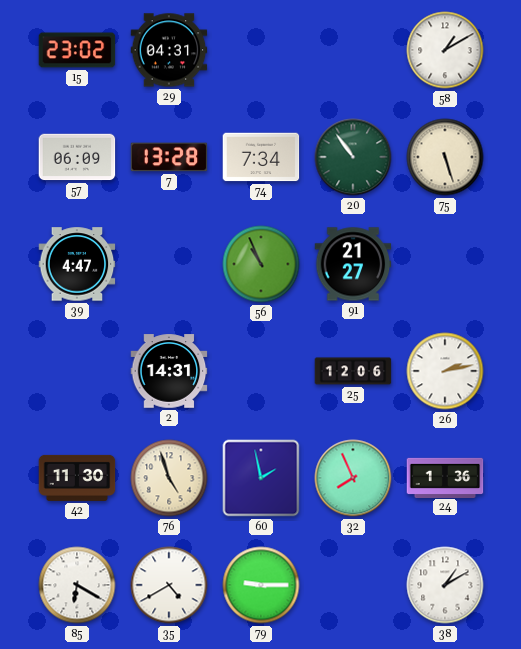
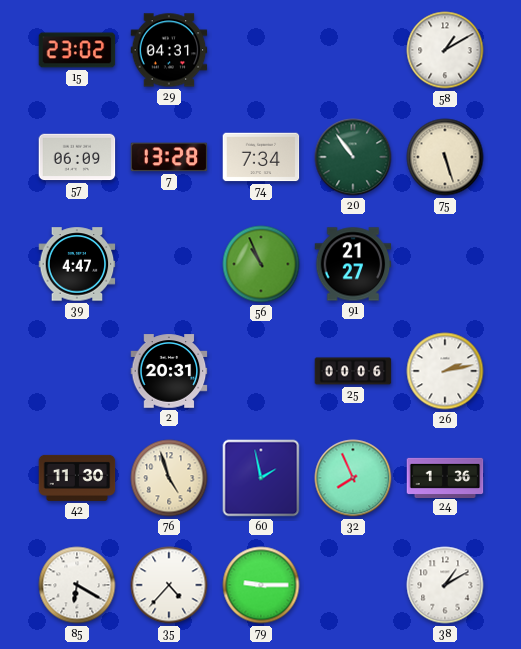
2: 14:31 -> 20:31
25: 12:06 -> 00:06
35: 4:40 -> 4:37
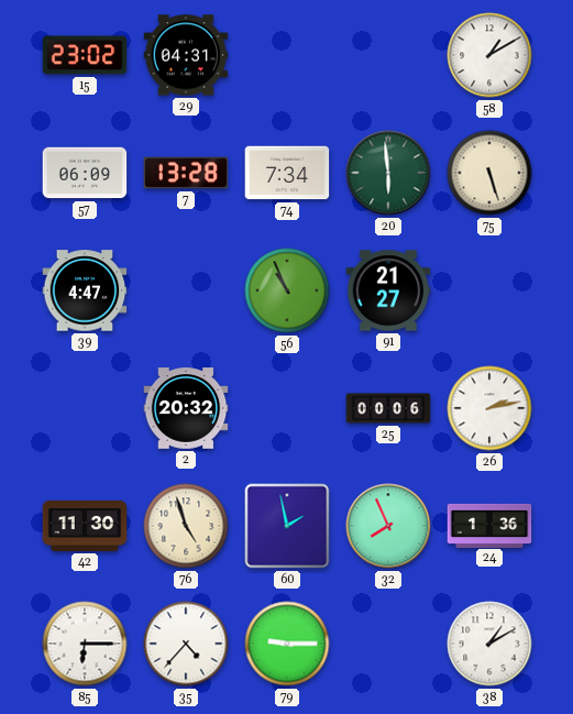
20: 10:54 -> 5:59
2: 20:31 -> 20:32
85: 6:20 -> 6:15
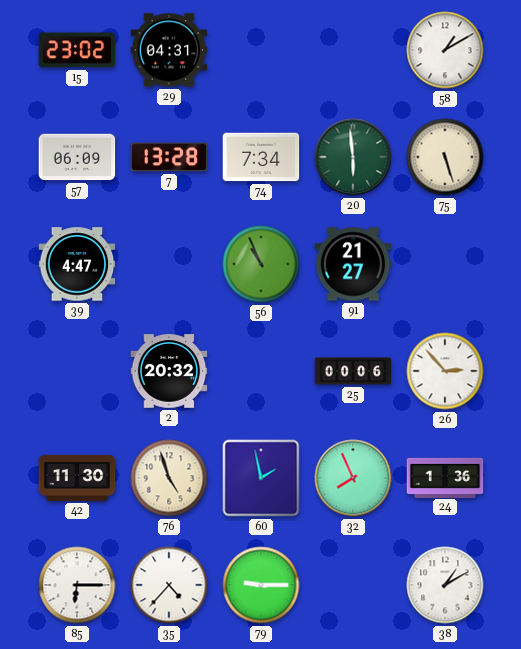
26: 2:13 -> 2:53
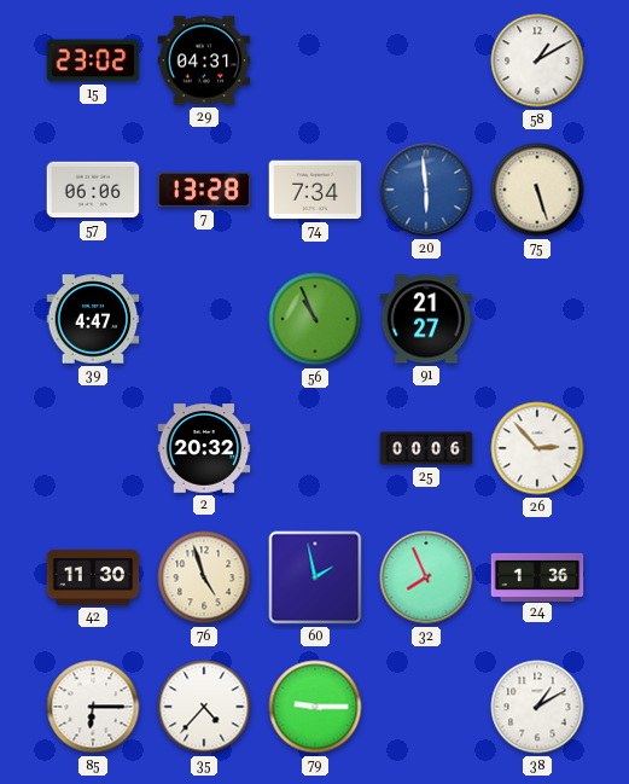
57: 06:09 -> 06:06
20 dial: green -> blue
